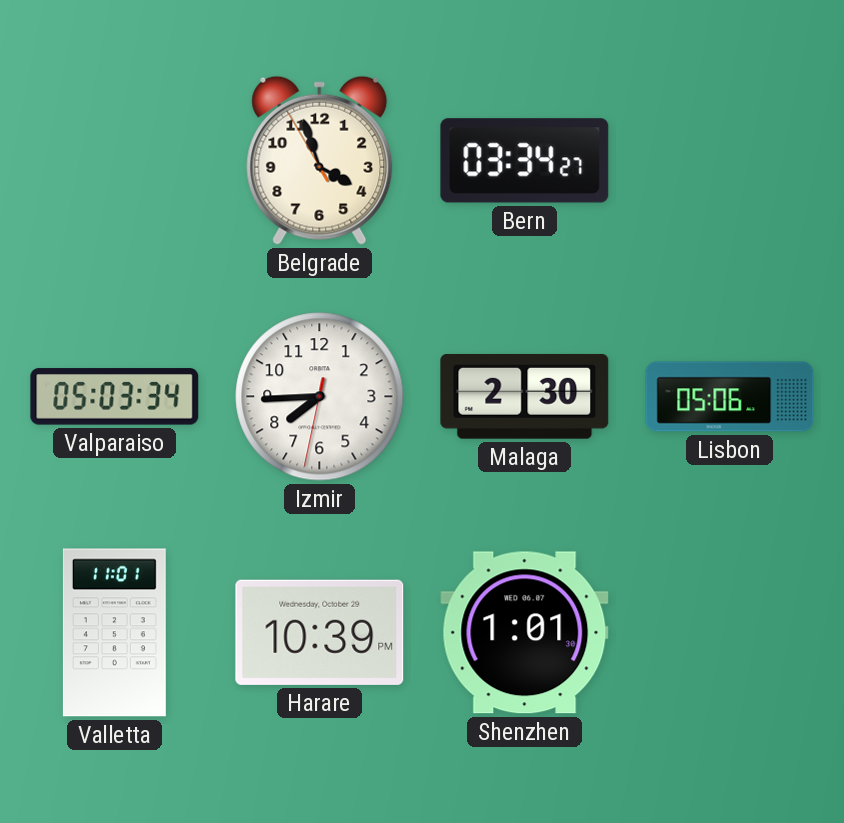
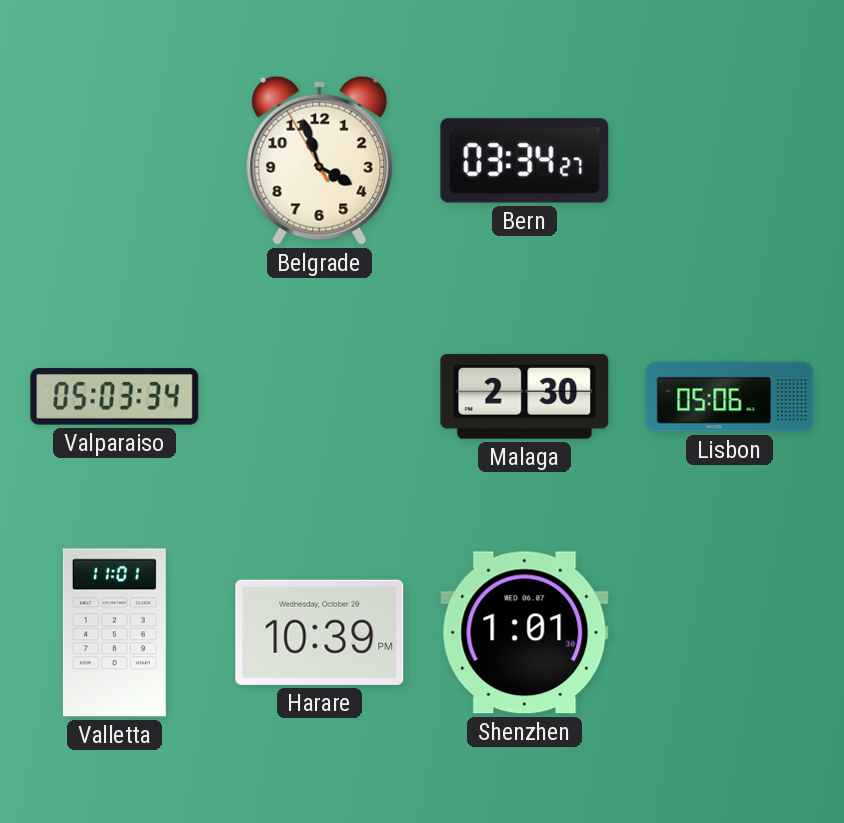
Izmir: 7:44 -> none
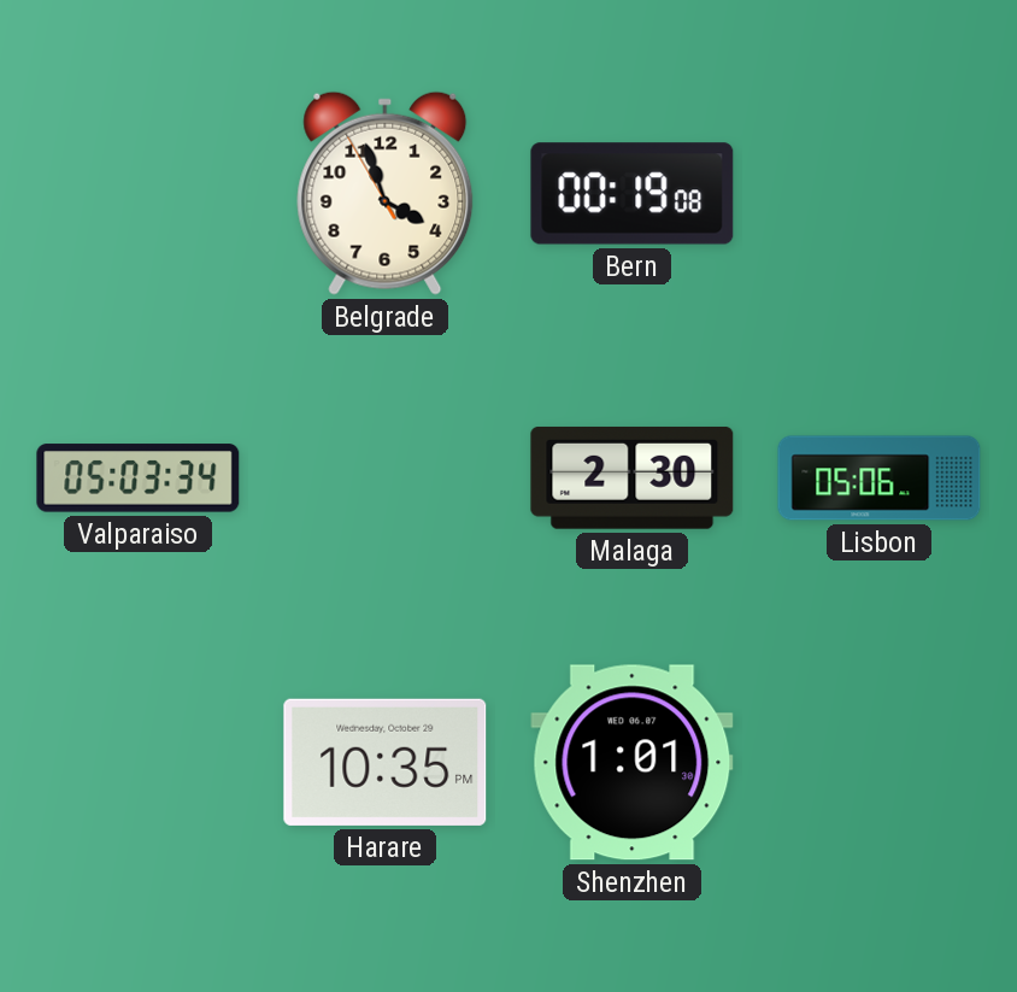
Bern: 03:34 -> 00:19
Valletta: 11:01 -> none
Harare: 10:39 -> 10:35
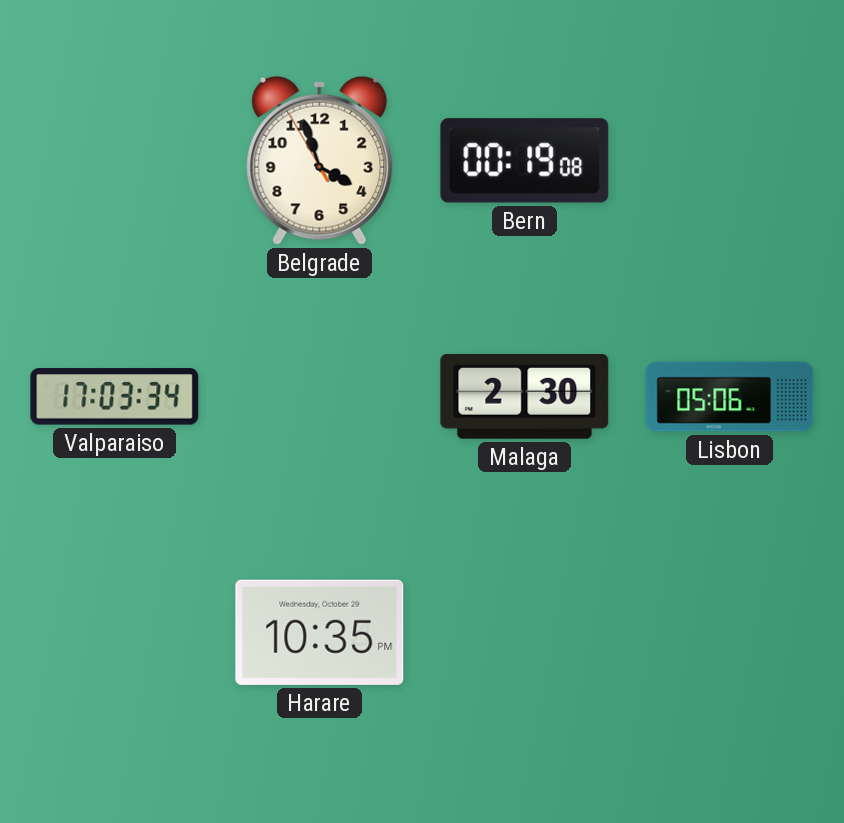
Valparaiso: 05:03 -> 17:03
Shenzhen: 1:01 -> none
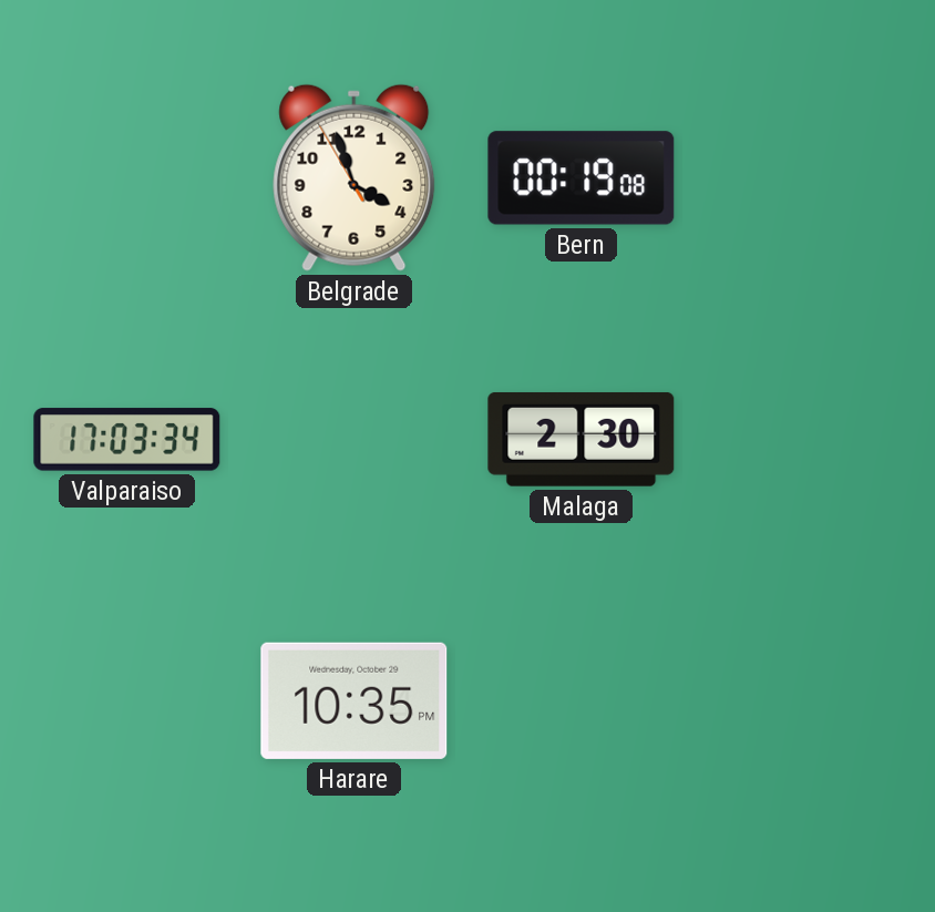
Lisbon: 05:06 -> none
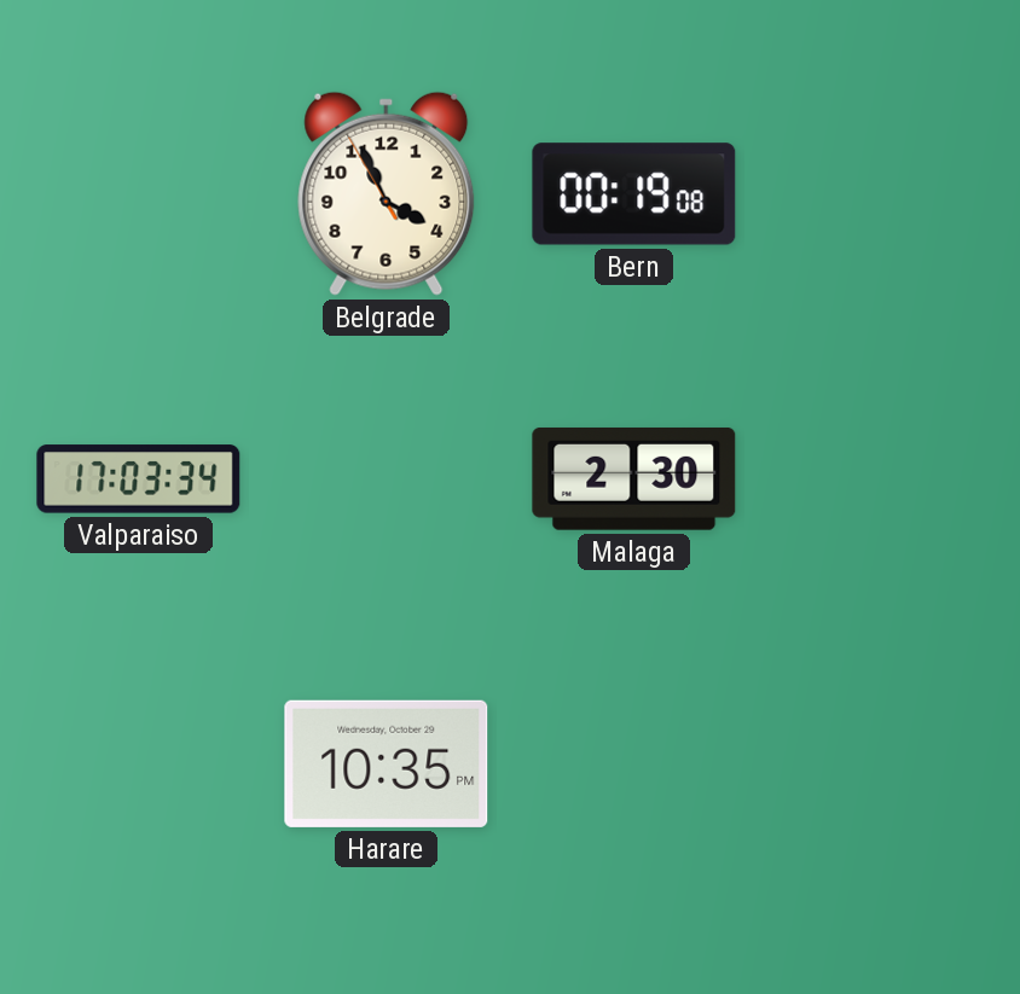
Belgrade: 3:56 -> 3:55
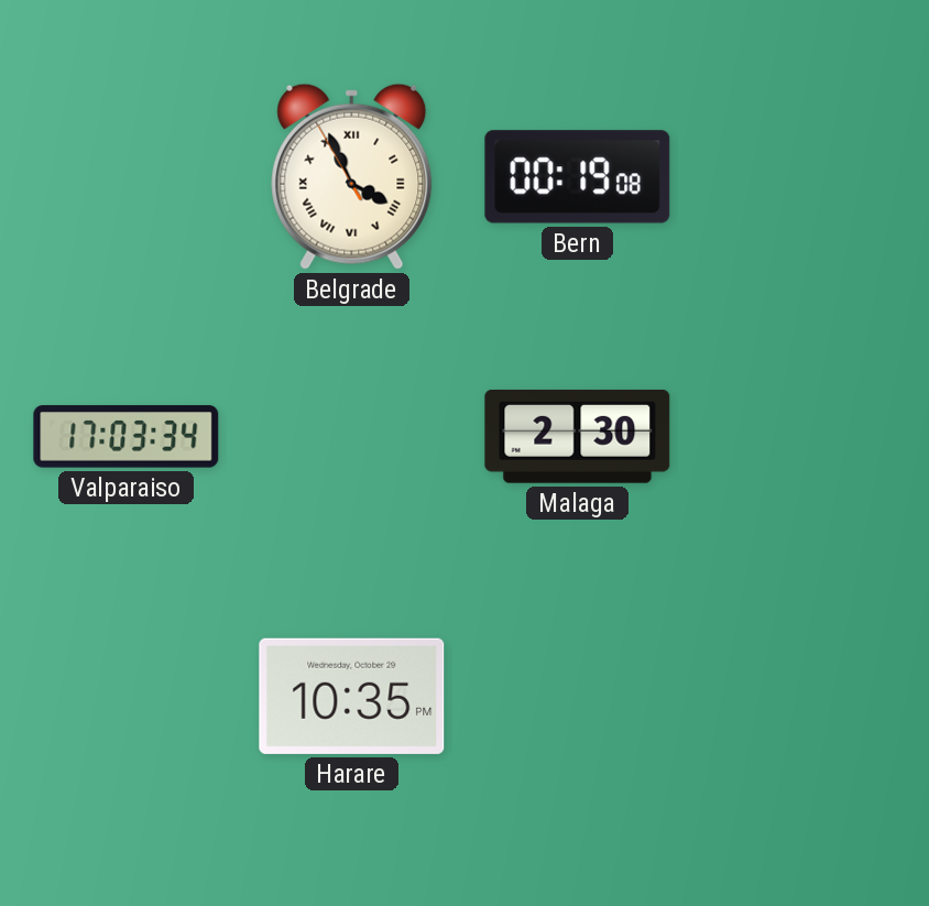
Belgrade numerals: Arabic -> Roman
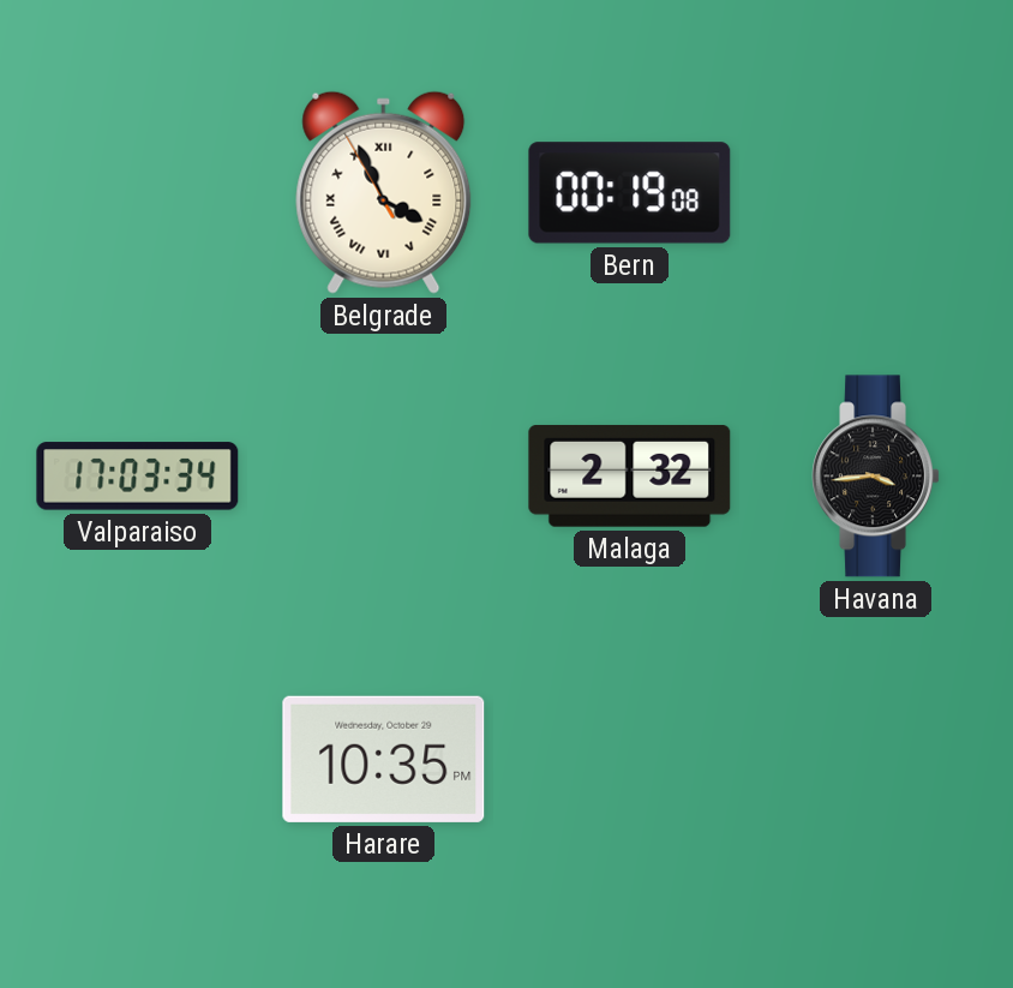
Malaga: 2:30 -> 2:32
Havana: none -> 3:44
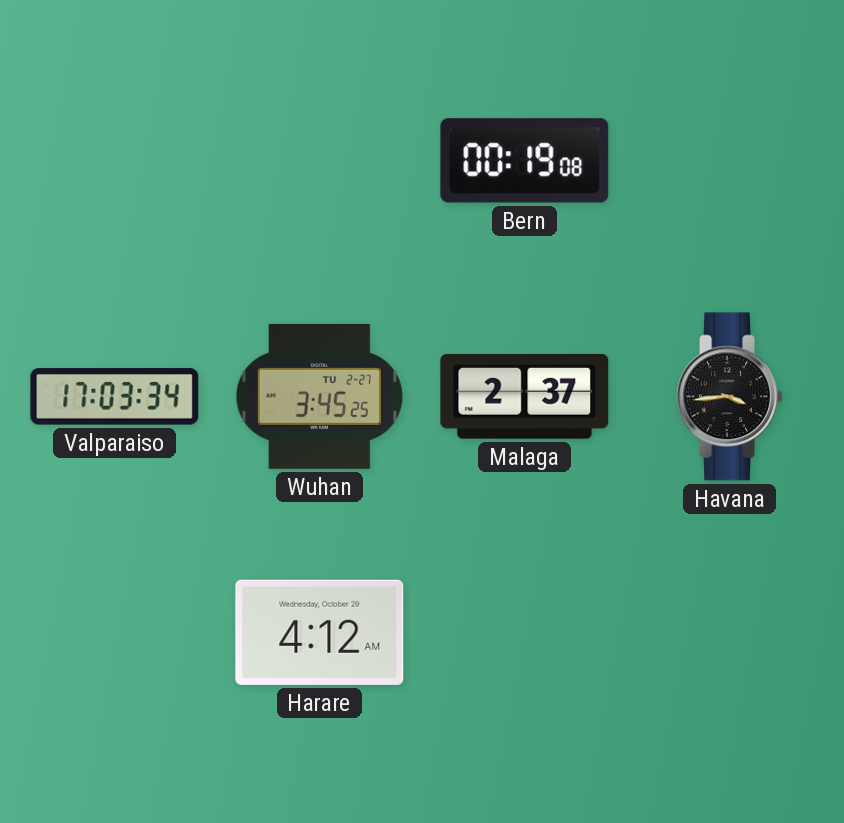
Belgrade: 3:55 -> none
Wuhan: none -> 3:45
Malaga: 2:32 -> 2:37
Harare: 10:35 -> 4:12
